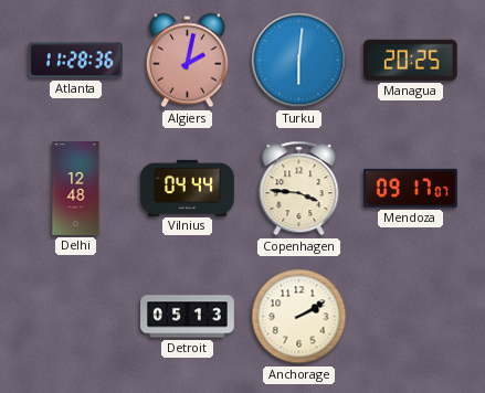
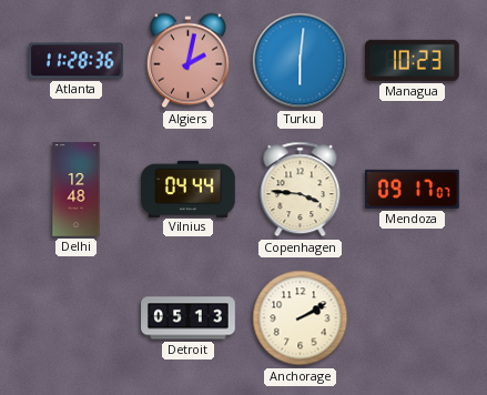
Managua: 20:25 -> 10:23
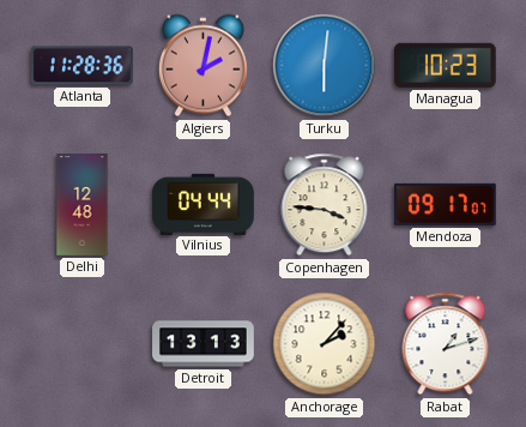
Detroit: 05:13 -> 13:13
Anchorage: 2:10 -> 2:07
Rabat: none -> 1:12
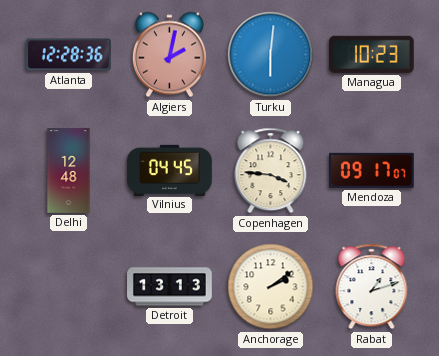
Atlanta: 11:28 -> 12:28
Vilnius: 04:44 -> 04:45
Anchorage: 2:07 -> 2:09
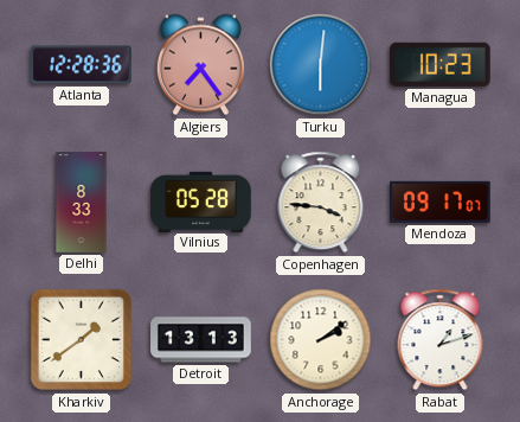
Algiers: 2:02 -> 7:24
Delhi: 12:48 -> 8:33
Vilnius: 04:45 -> 05:28
Kharkiv: none -> 1:39
